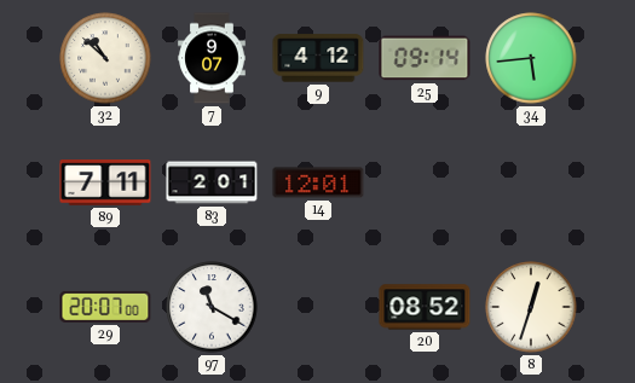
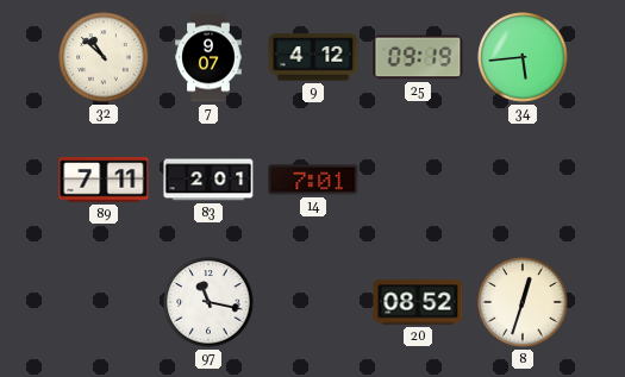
25: 09:14 -> 09:19
14: 12:01 -> 7:01
29: 20:07 -> none
97: 11:20 -> 11:17
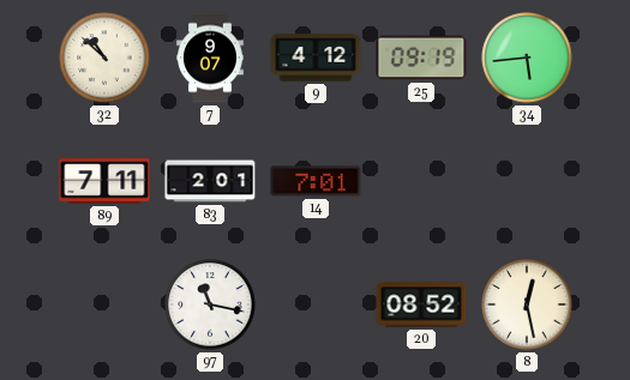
8: 12:33 -> 12:28
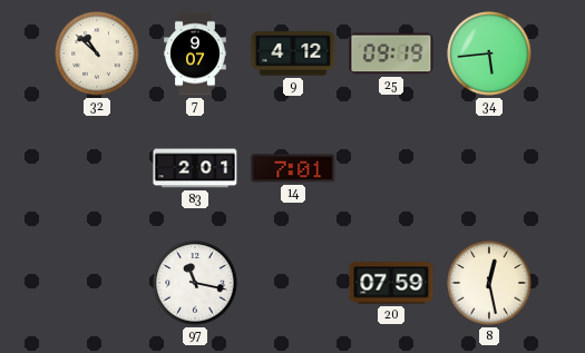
89: 7:11 -> none
20: 08:52 -> 07:59
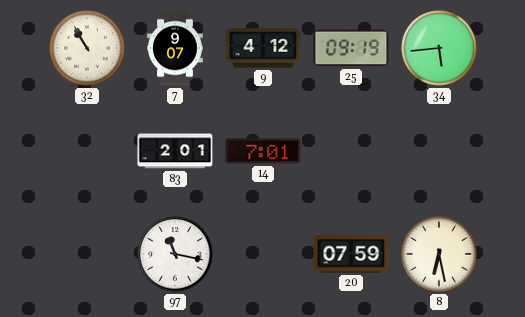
32: 10:52 -> 10:55
8: 12:28 -> 6:28
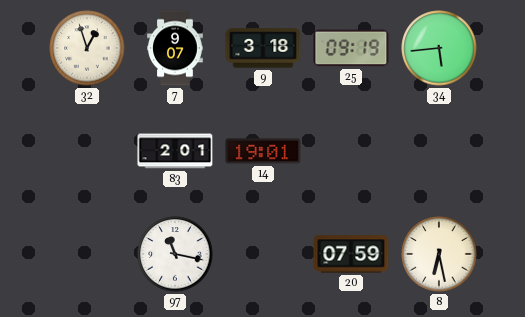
32: 10:55 -> 12:57
9: 4:12 -> 3:18
14: 7:01 -> 19:01
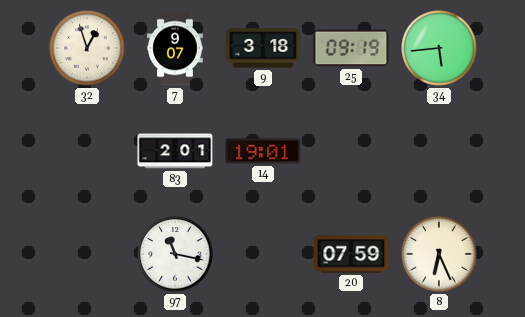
8: 6:28 -> 6:26
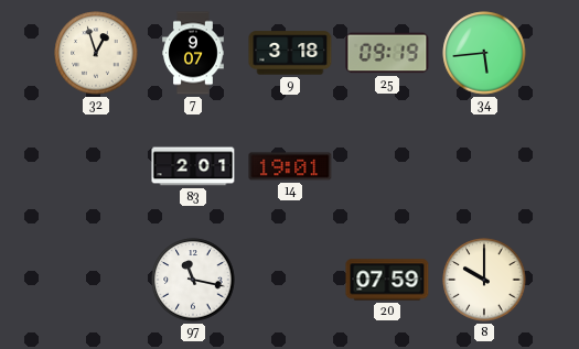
8: 6:26 -> 10:00
